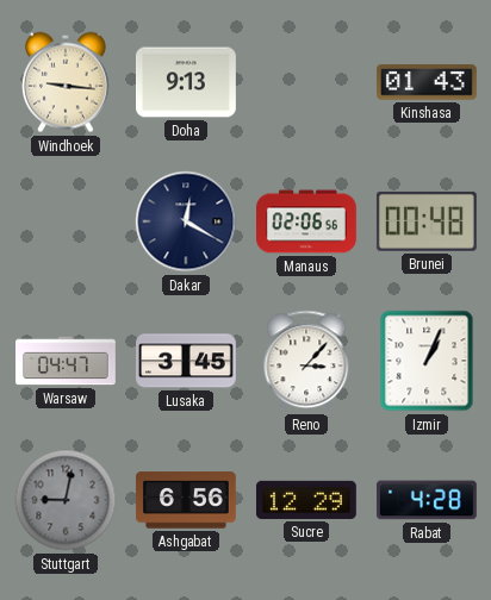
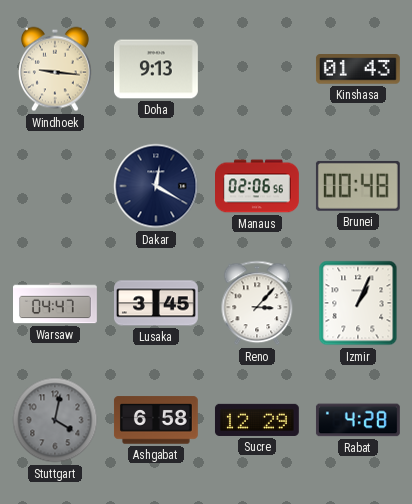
Stuttgart: 9:02 -> 4:02
Ashgabat: 6:56 -> 6:58
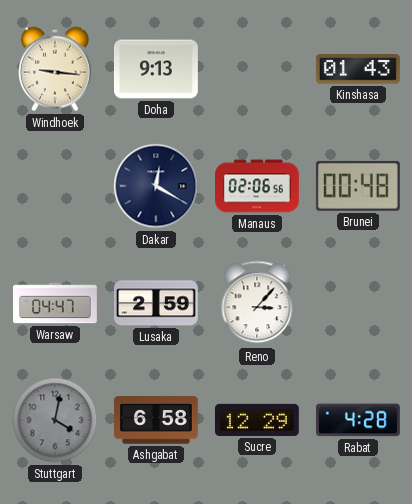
Lusaka: 3:45 -> 2:59
Izmir: 1:04 -> none
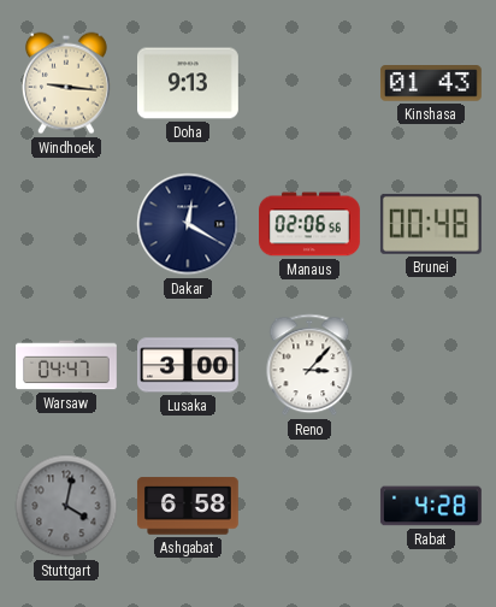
Lusaka: 2:59 -> 3:00
Sucre: 12:29 -> none
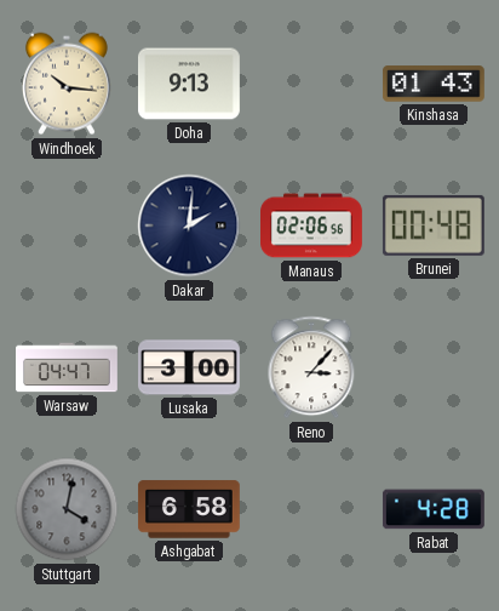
Windhoek: 9:16 -> 10:16
Dakar: 12:20 -> 2:01
